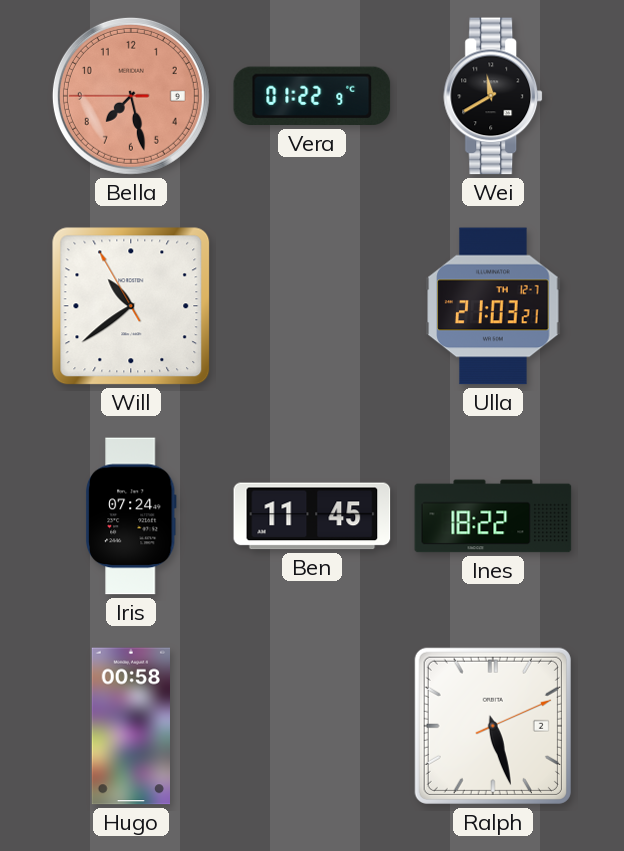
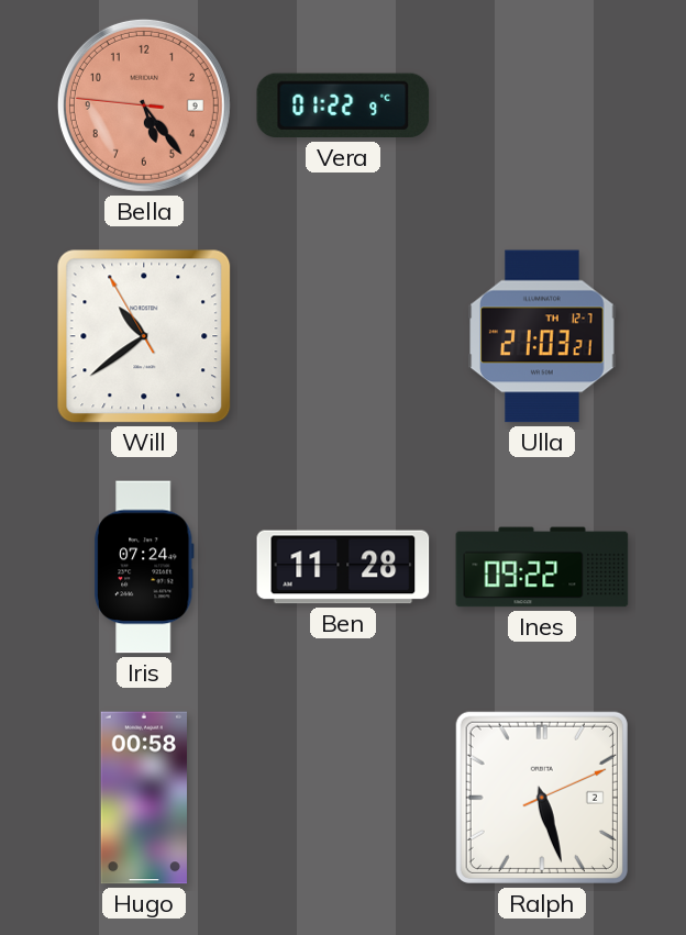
Bella: 7:27 -> 5:23
Wei: 11:40 -> none
Ben: 11:45 -> 11:28
Ines: 18:22 -> 09:22
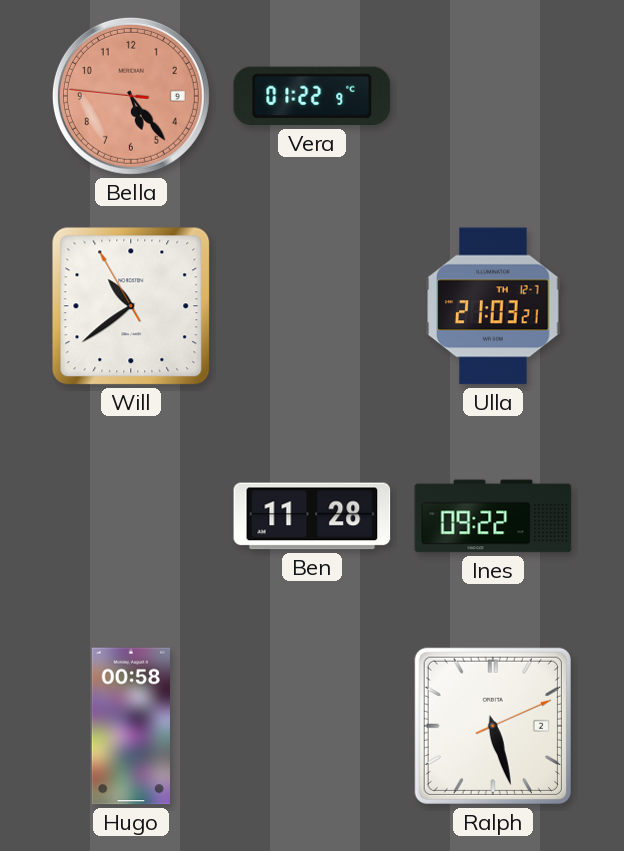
Iris: 07:24 -> none
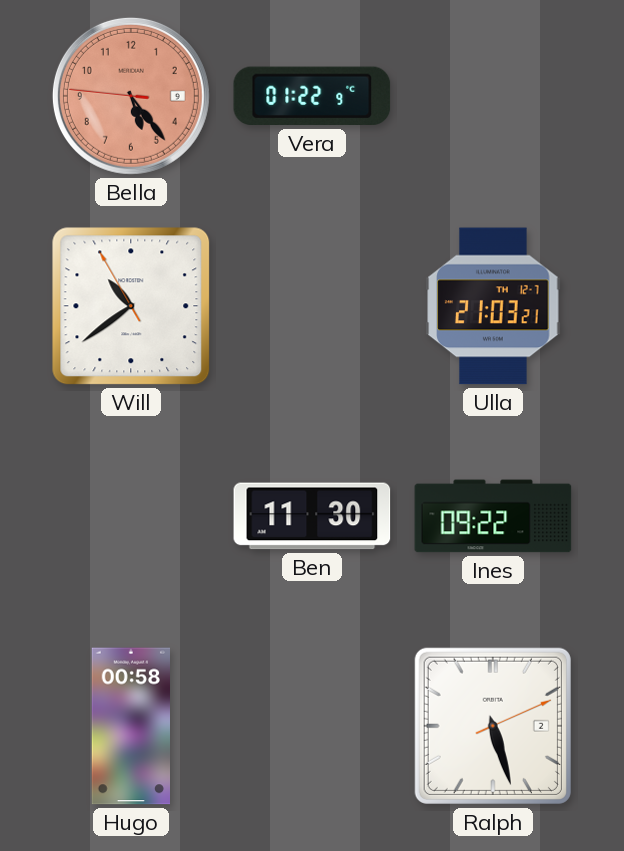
Ben: 11:28 -> 11:30
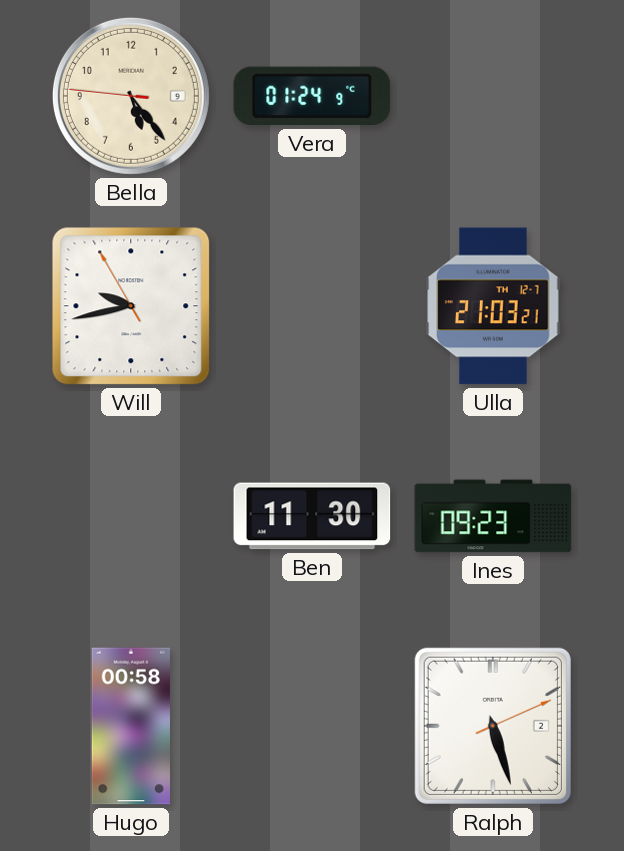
Bella dial: salmon -> cream
Vera: 01:22 -> 01:24
Will: 10:38 -> 9:42
Ines: 09:22 -> 09:23
